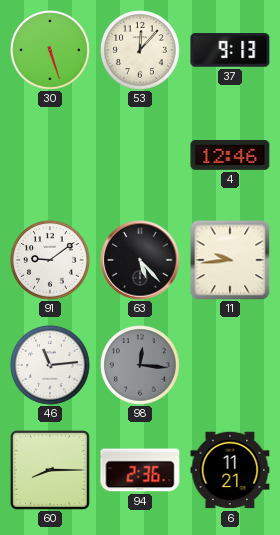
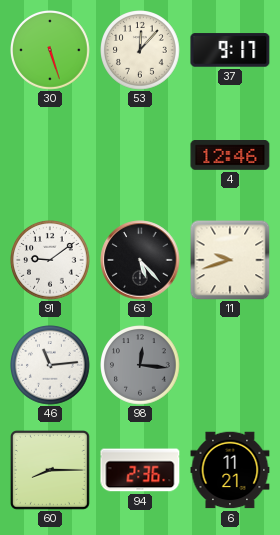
37: 9:13 -> 9:17
11: 9:44 -> 9:42
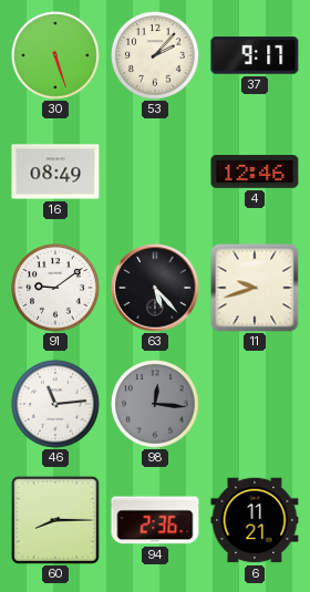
53: 12:07 -> 2:07
16: none -> 08:49
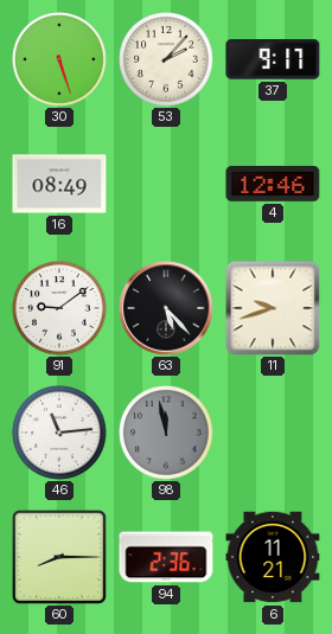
98: 12:16 -> 11:58
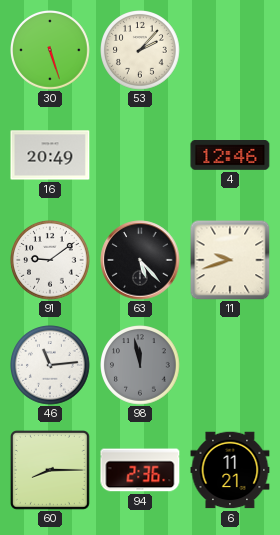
37: 9:17 -> none
16: 08:49 -> 20:49
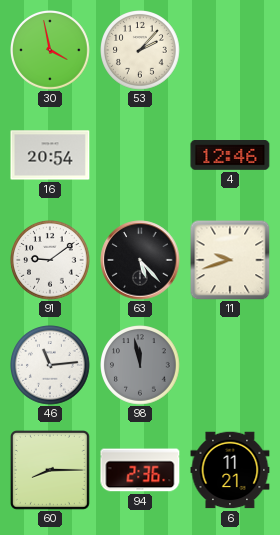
30: 5:27 -> 3:58
16: 20:49 -> 20:54
